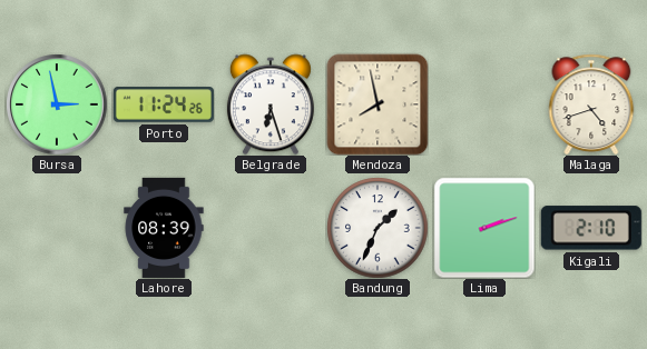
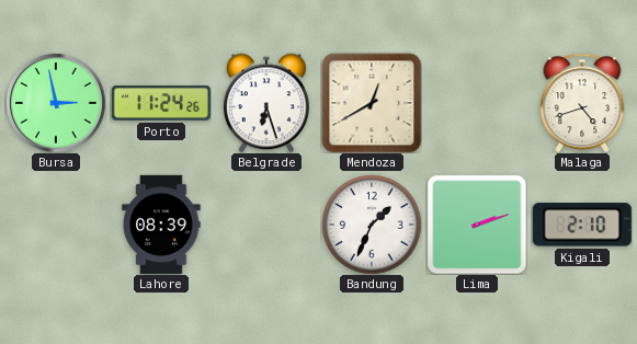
Mendoza: 7:58 -> 12:40
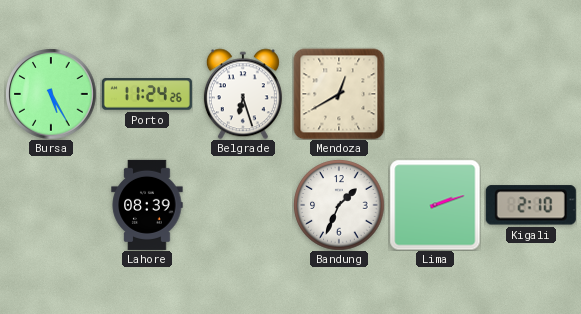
Bursa: 2:58 -> 5:25
Malaga: 4:42 -> none
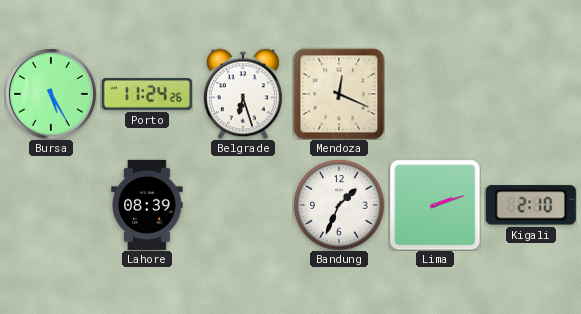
Mendoza: 12:40 -> 12:19
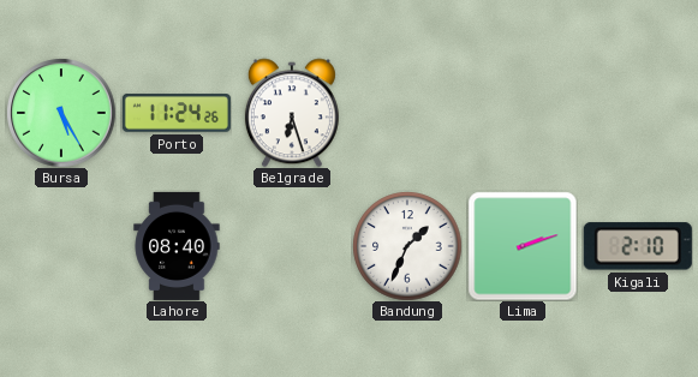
Mendoza: 12:19 -> none
Lahore: 08:39 -> 08:40
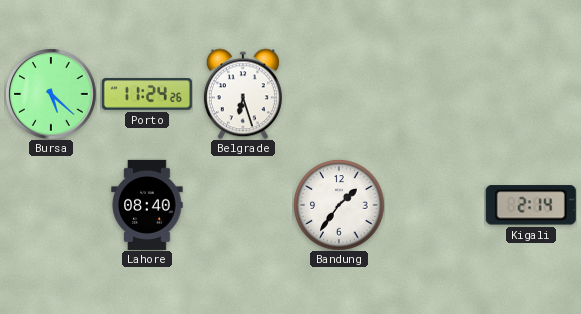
Bursa: 5:25 -> 5:22
Bandung: 1:34 -> 1:36
Lima: 2:12 -> none
Kigali: 2:10 -> 2:14
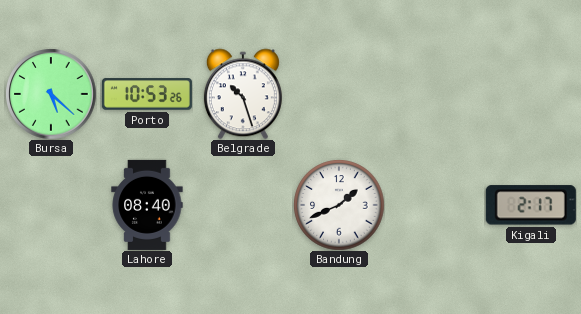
Porto: 11:24 -> 10:53
Belgrade: 6:27 -> 10:27
Bandung: 1:36 -> 1:41
Kigali: 2:14 -> 2:17
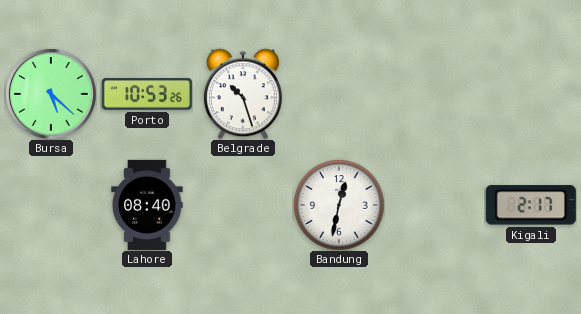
Bandung: 1:41 -> 12:32
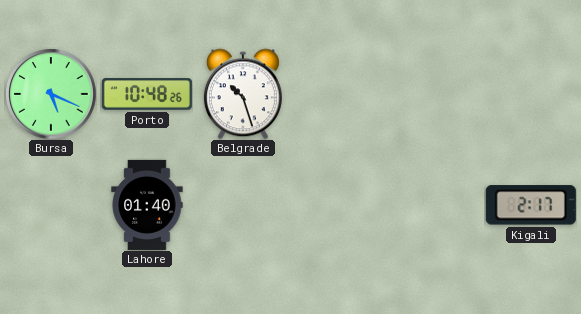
Bursa: 5:22 -> 5:19
Porto: 10:53 -> 10:48
Lahore: 08:40 -> 01:40
Bandung: 12:32 -> none
